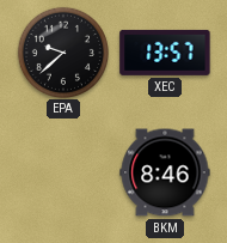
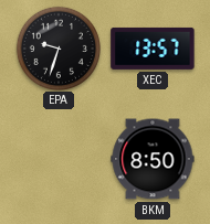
EPA: 9:38 -> 9:33
BKM: 8:46 -> 8:50
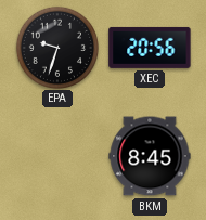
XEC: 13:57 -> 20:56
BKM: 8:50 -> 8:45
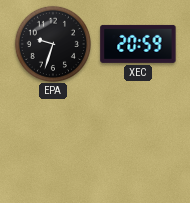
XEC: 20:56 -> 20:59
BKM: 8:45 -> none
